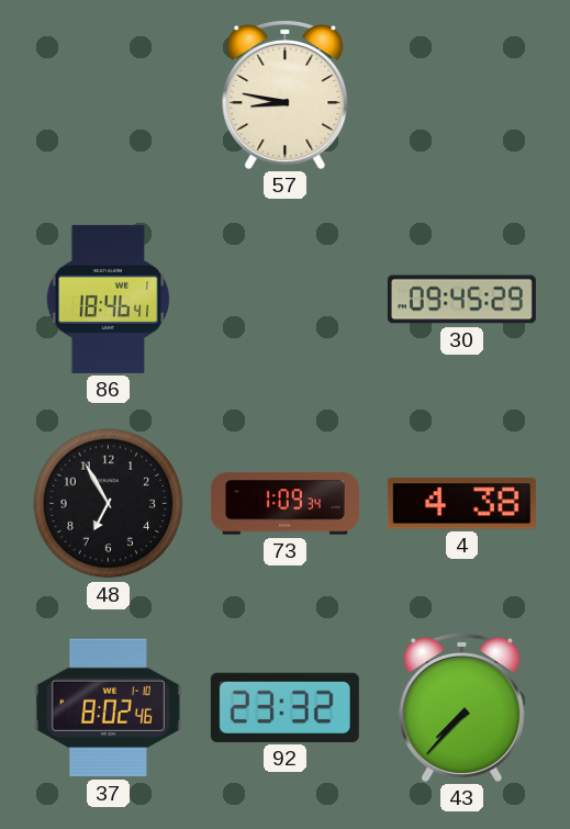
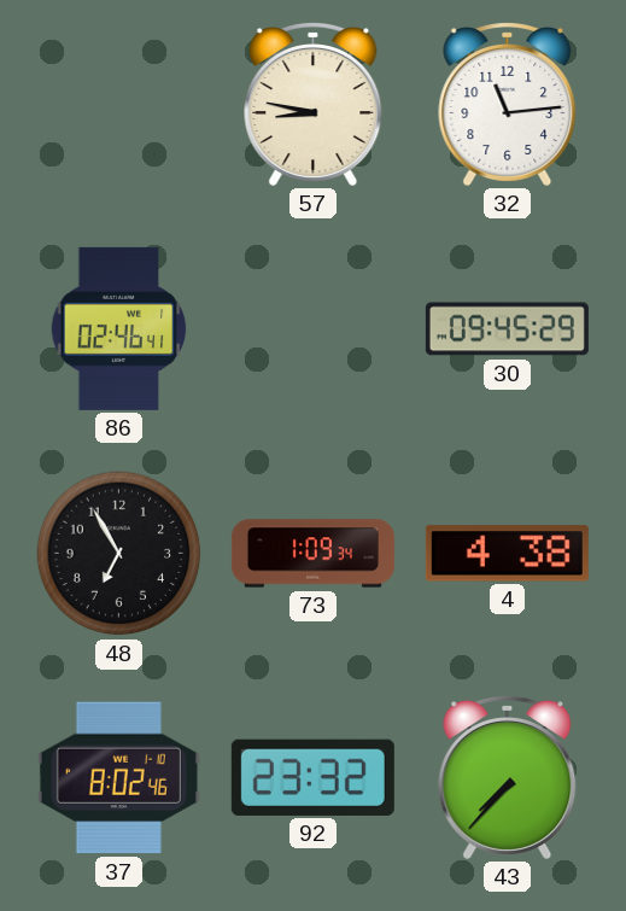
32: none -> 11:14
86: 18:46 -> 02:46
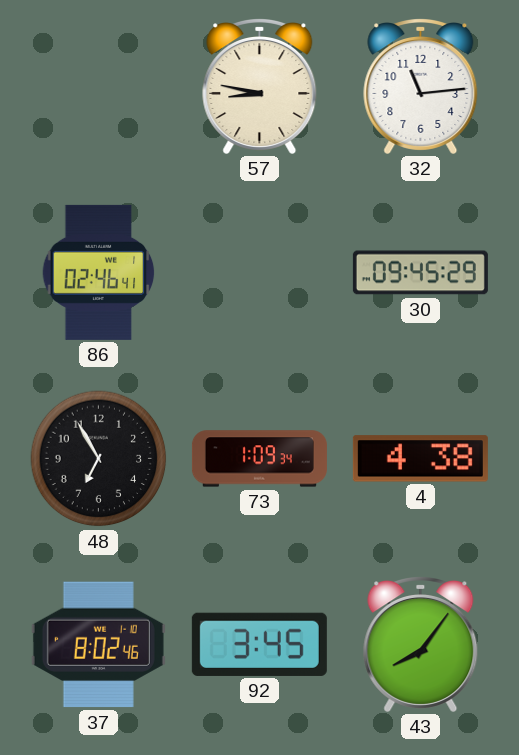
92: 23:32 -> 3:45
43: 7:37 -> 8:06
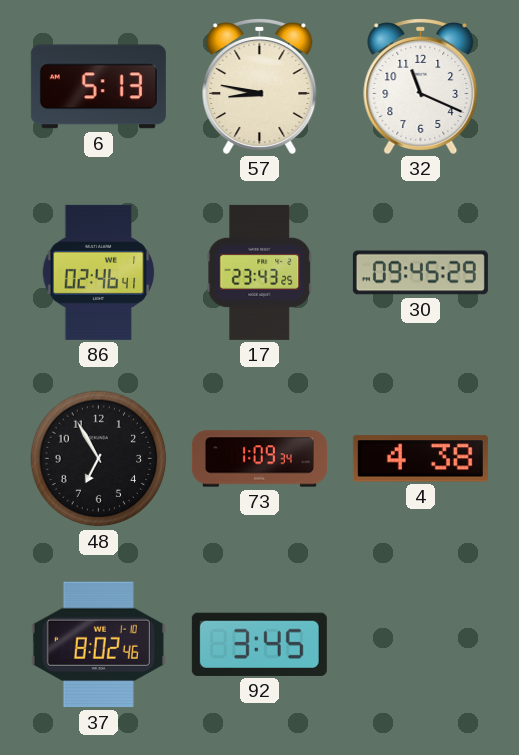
6: none -> 5:13
32: 11:14 -> 11:19
17: none -> 23:43
43: 8:06 -> none
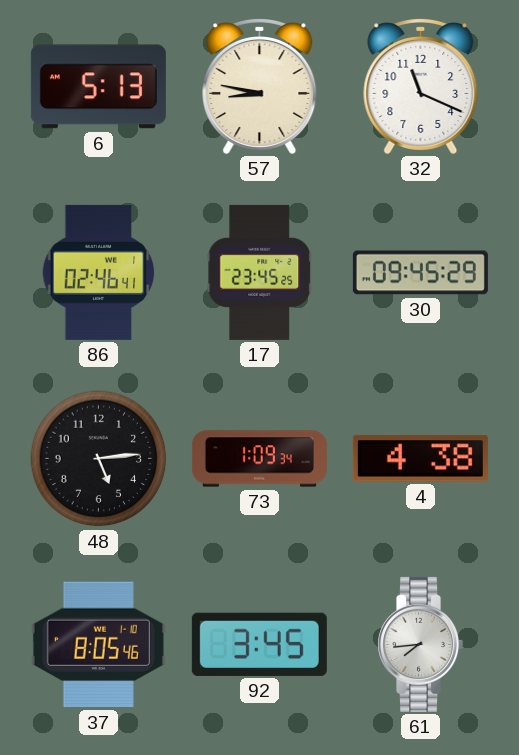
17: 23:43 -> 23:45
48: 6:55 -> 5:14
37: 8:02 -> 8:05
61: none -> 7:44
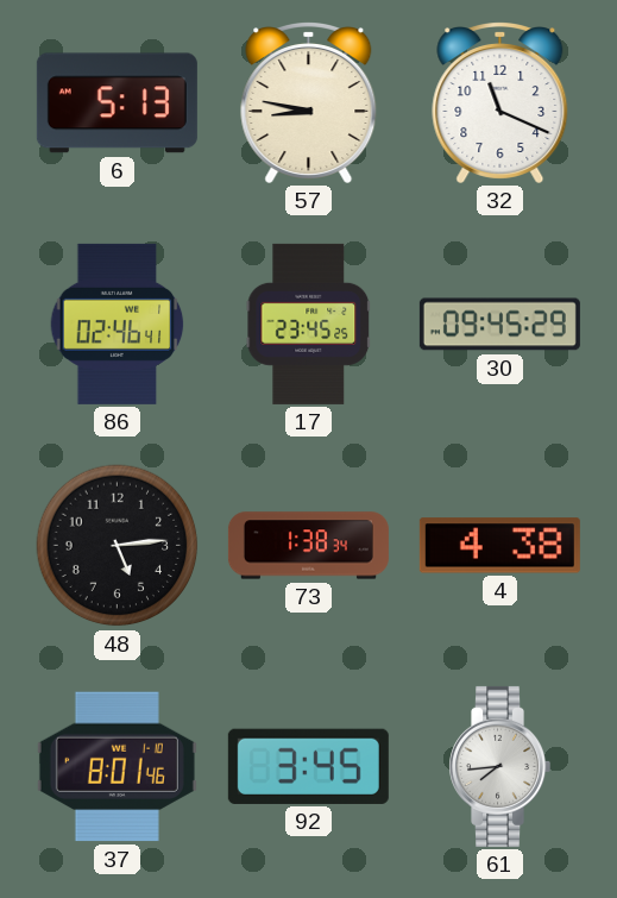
73: 1:09 -> 1:38
37: 8:05 -> 8:01
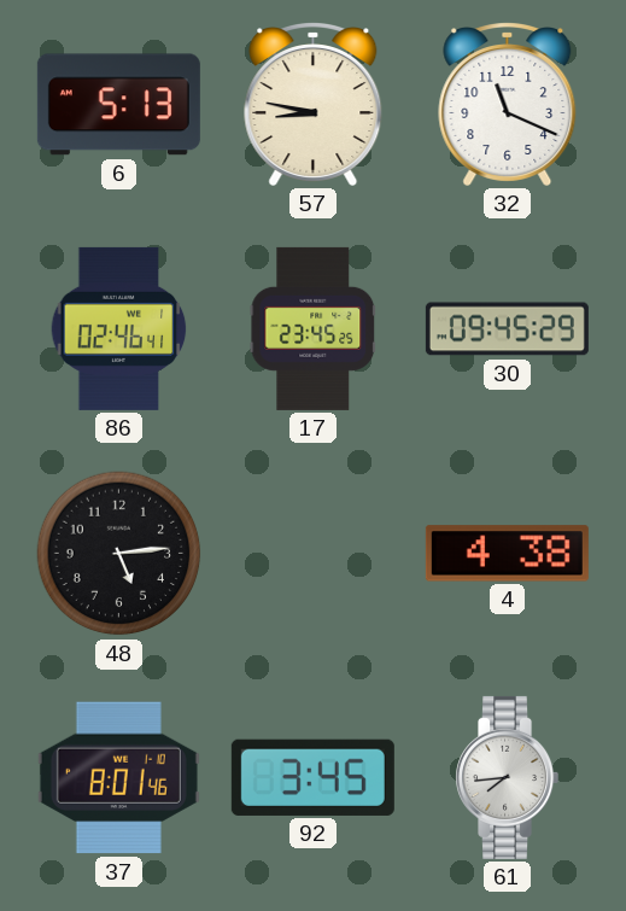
73: 1:38 -> none
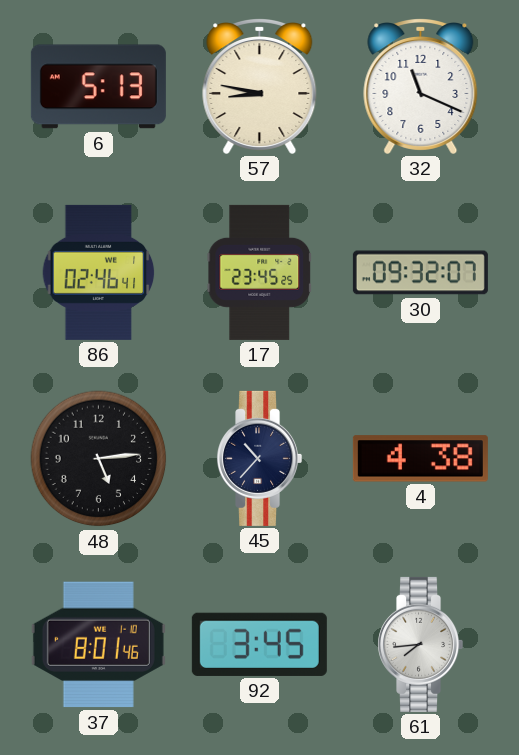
30: 09:45 -> 09:32
45: none -> 10:37
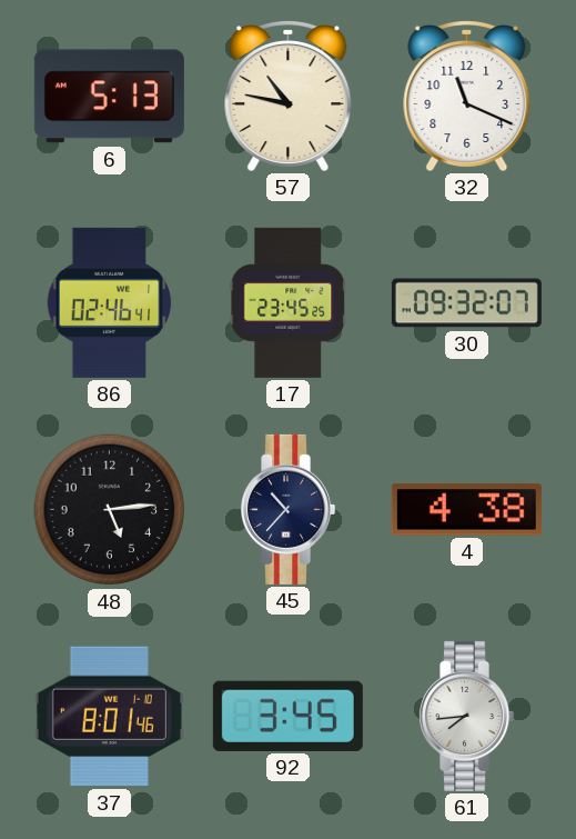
57: 8:47 -> 10:47
